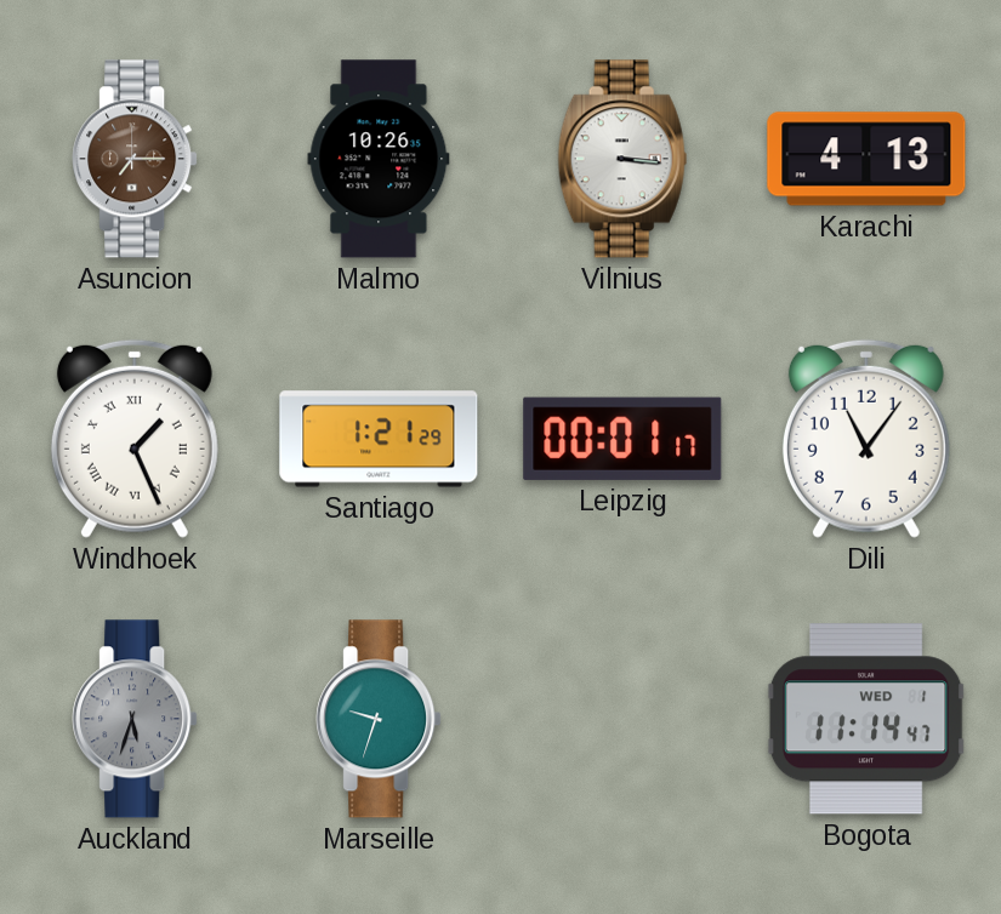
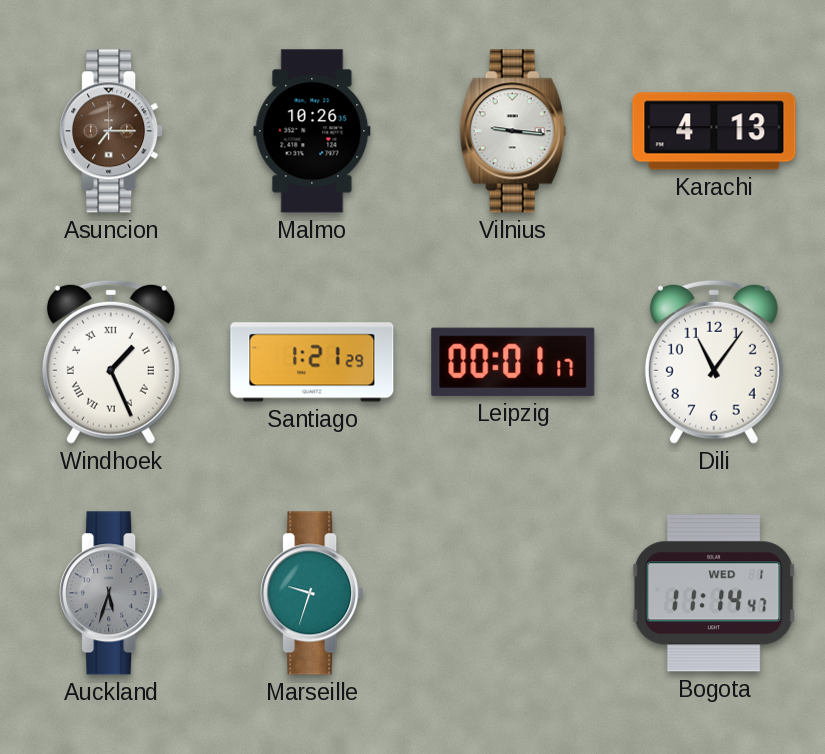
Vilnius: 3:16 -> 9:16
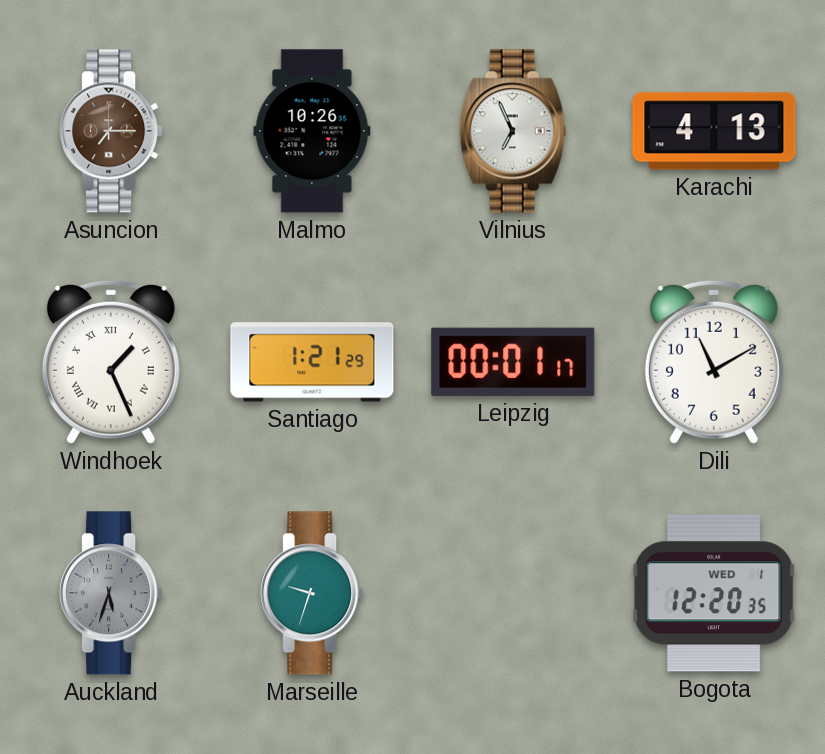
Vilnius: 9:16 -> 6:56
Dili: 11:06 -> 11:10
Bogota: 11:14 -> 12:20
